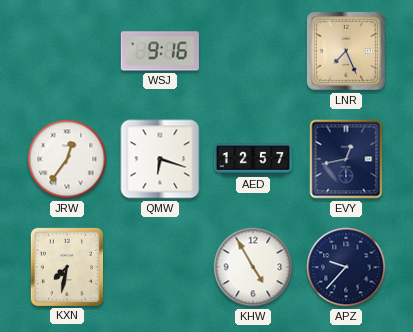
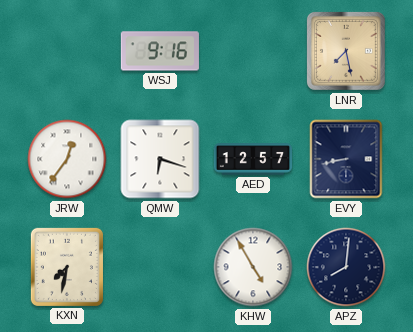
LNR: 7:26 -> 7:28
EVY: 12:43 -> 8:43
APZ: 9:37 -> 8:01
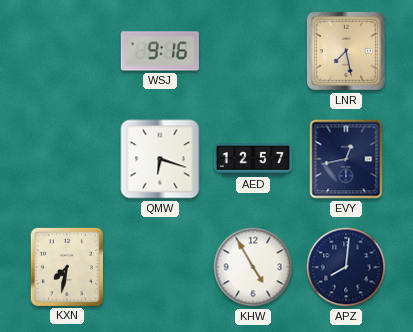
JRW: 12:36 -> none
EVY: 8:43 -> 12:43
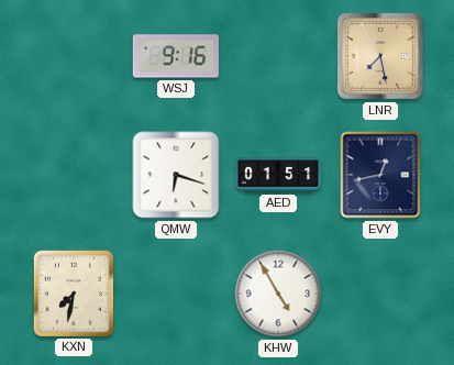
AED: 12:57 -> 01:51
APZ: 8:01 -> none
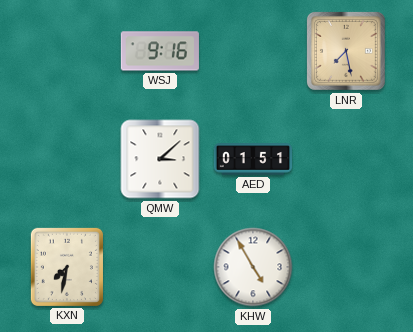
QMW: 6:18 -> 3:08
EVY: 12:43 -> none
